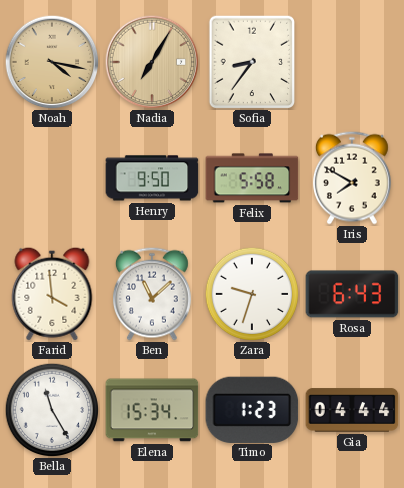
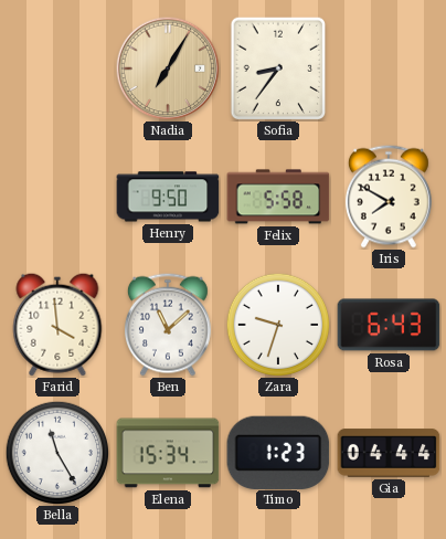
Noah: 4:17 -> none
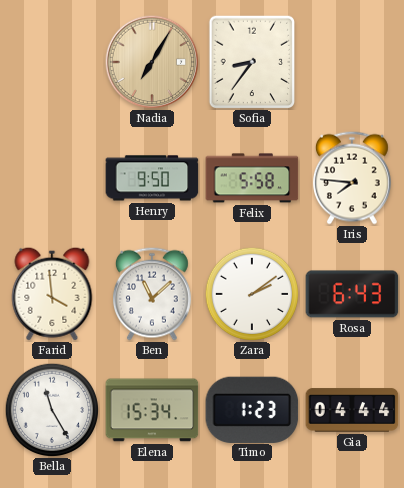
Iris: 7:50 -> 7:46
Zara: 9:33 -> 2:09
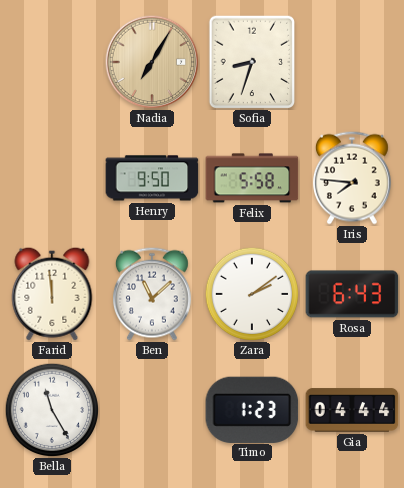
Sofia: 8:36 -> 8:33
Farid: 3:59 -> 11:59
Elena: 15:34 -> none
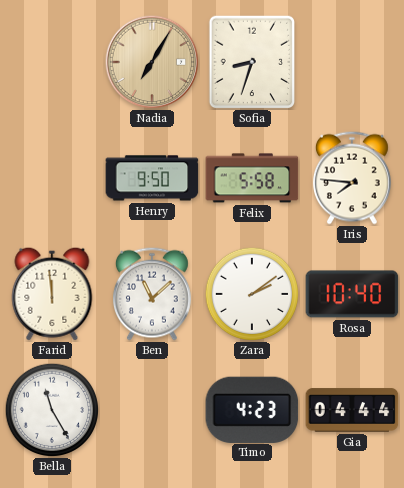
Rosa: 6:43 -> 10:40
Timo: 1:23 -> 4:23
